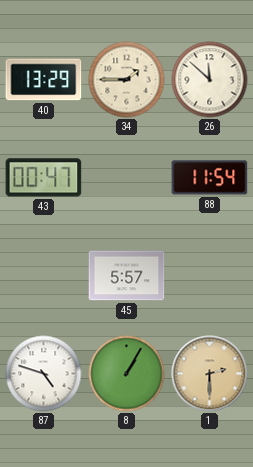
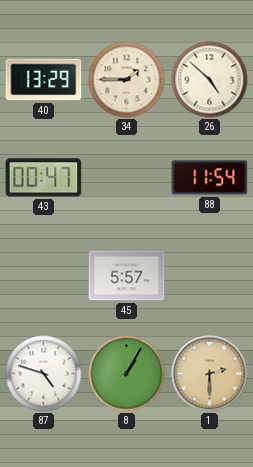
26: 11:52 -> 4:52
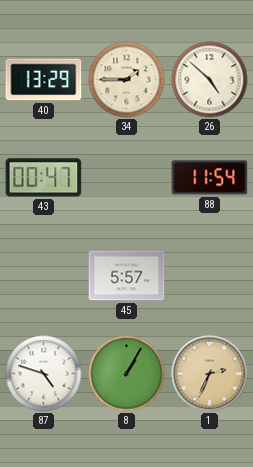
1: 2:30 -> 2:34
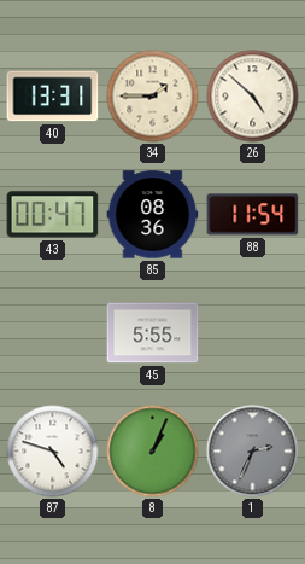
40: 13:29 -> 13:31
85: none -> 08:36
45: 5:57 -> 5:55
8: 1:05 -> 1:04
1 dial: champagne -> grey
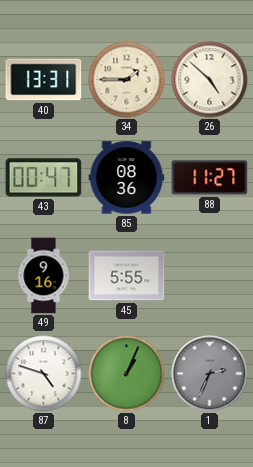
88: 11:54 -> 11:27
49: none -> 9:16
